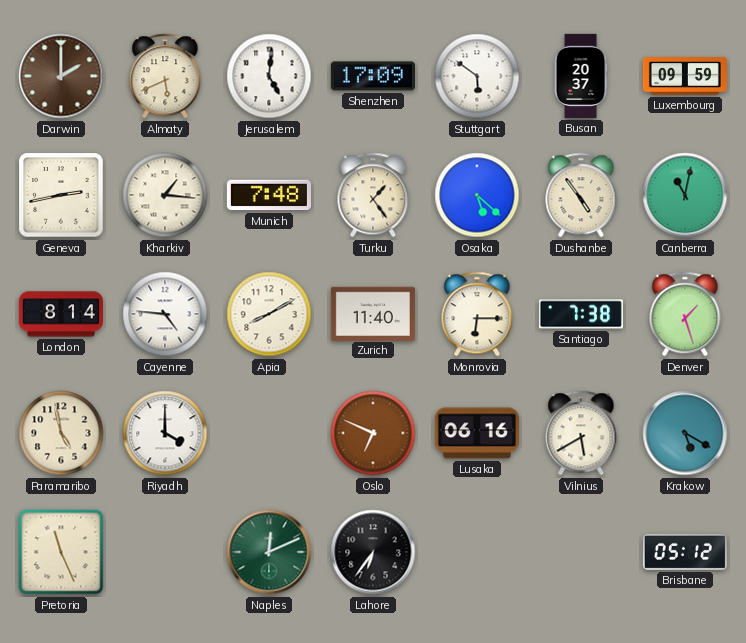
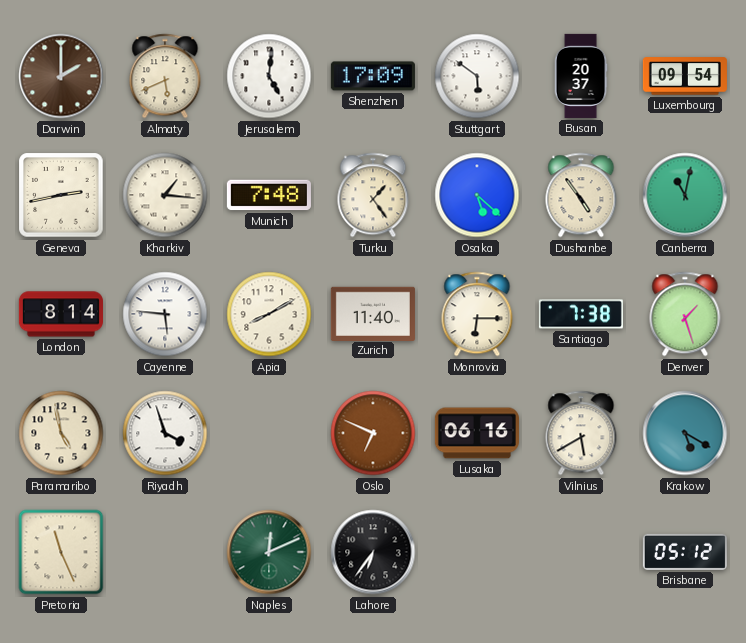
Luxembourg: 09:59 -> 09:54
Cayenne: 4:46 -> 5:46
Riyadh: 4:00 -> 3:57
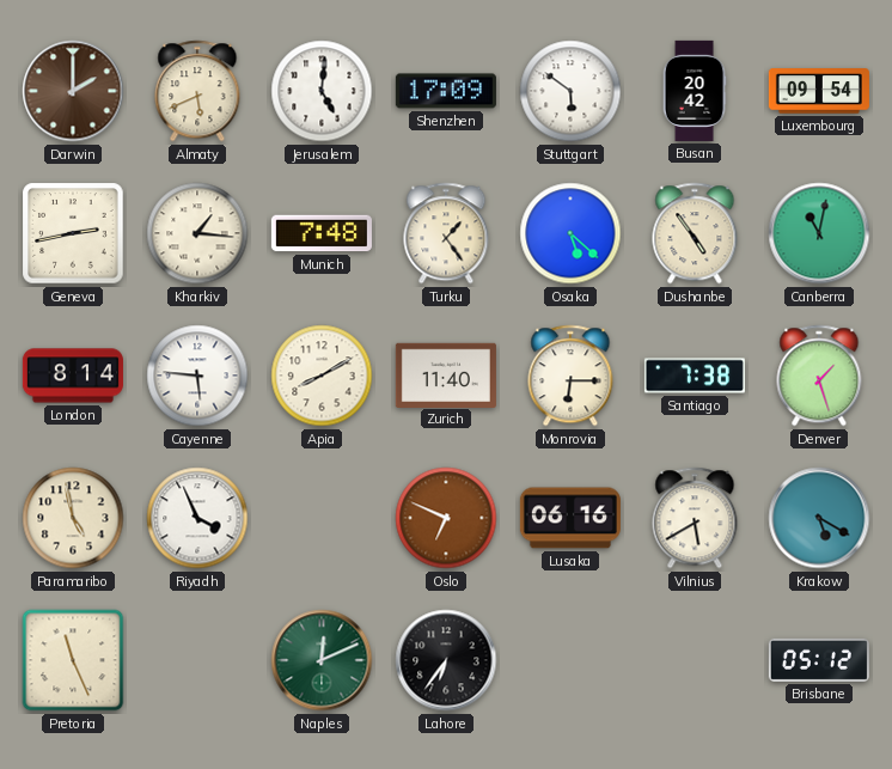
Busan: 20:37 -> 20:42
Riyadh: 3:57 -> 3:56
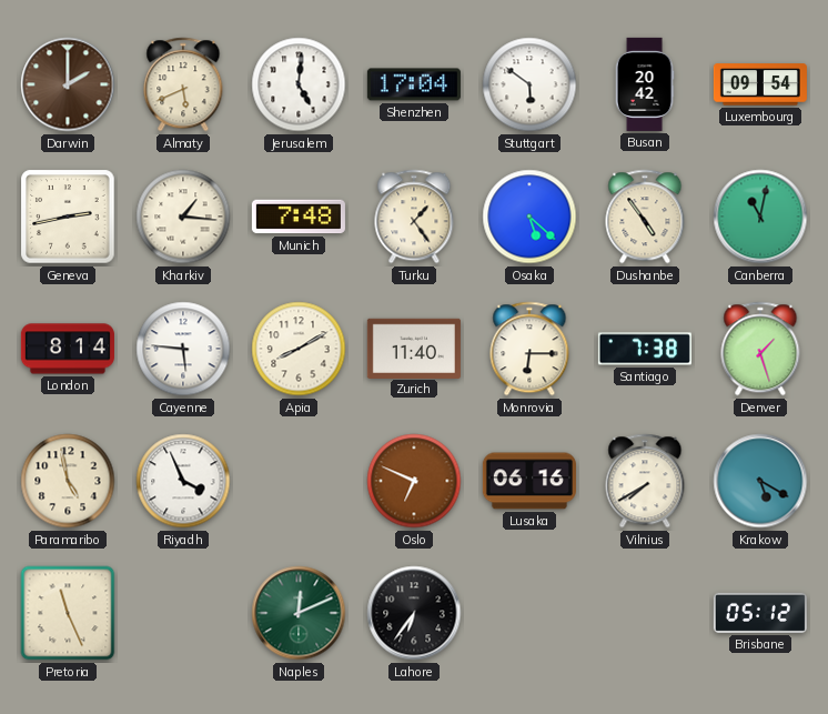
Shenzhen: 17:09 -> 17:04
Vilnius: 5:40 -> 7:40
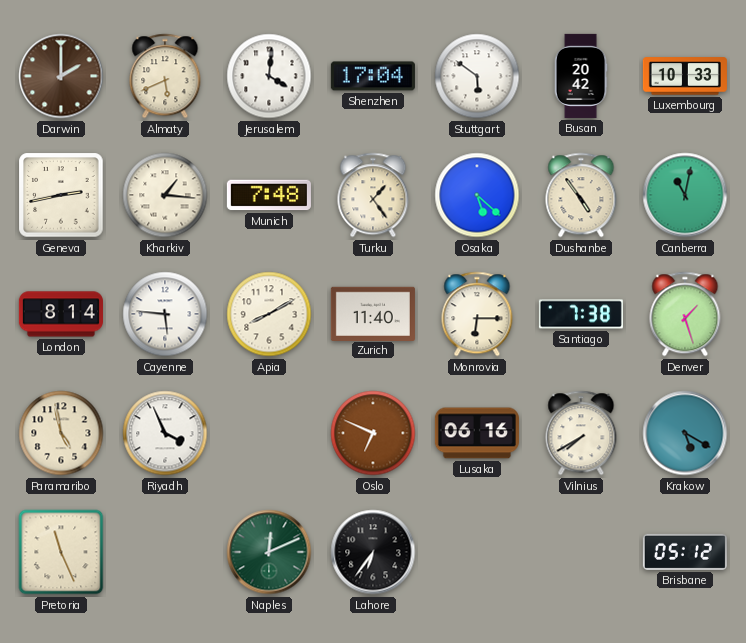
Jerusalem: 5:01 -> 4:01
Luxembourg: 09:54 -> 10:33
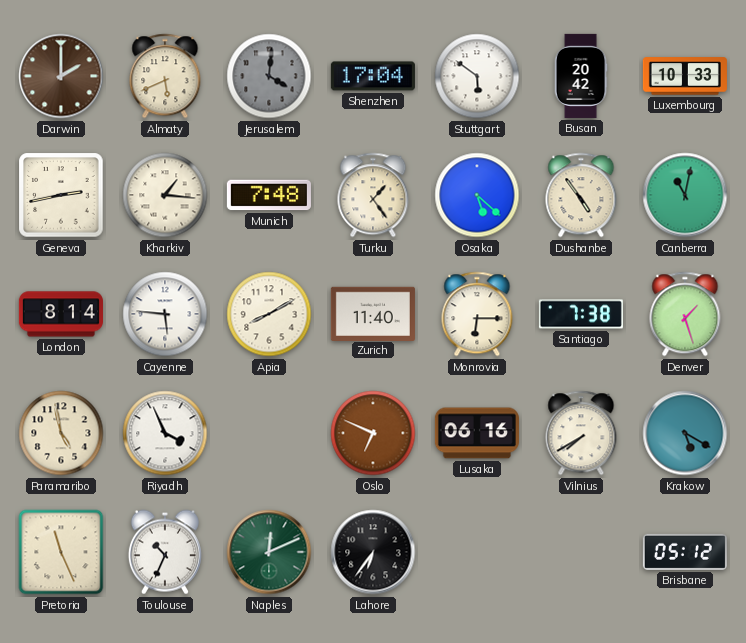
Jerusalem dial: white -> grey
Toulouse: none -> 10:34
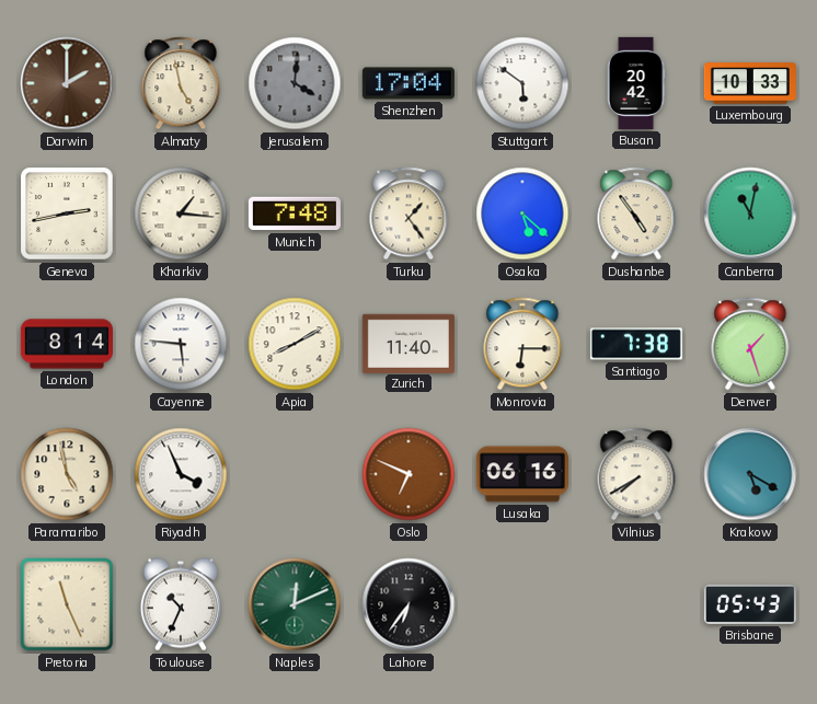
Almaty: 5:41 -> 4:58
Brisbane: 05:12 -> 05:43
